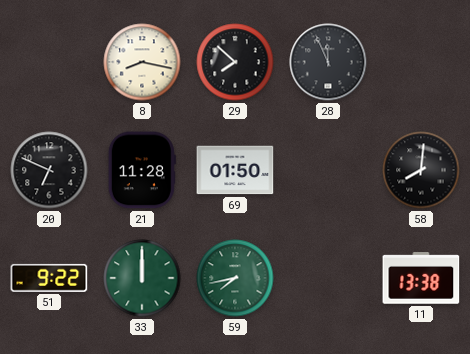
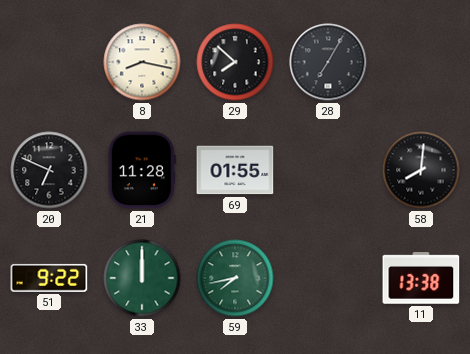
28: 11:56 -> 7:05
69: 01:50 -> 01:55
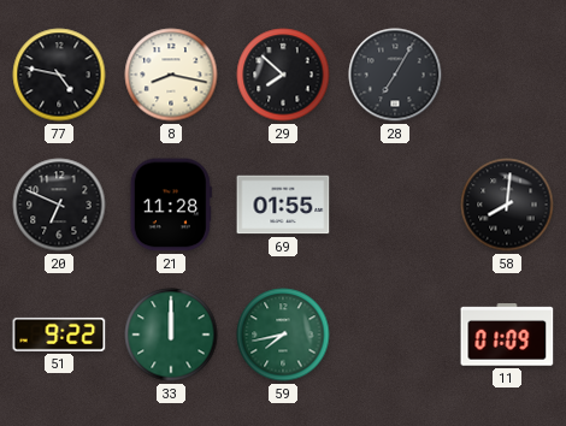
77: none -> 4:47
11: 13:38 -> 01:09
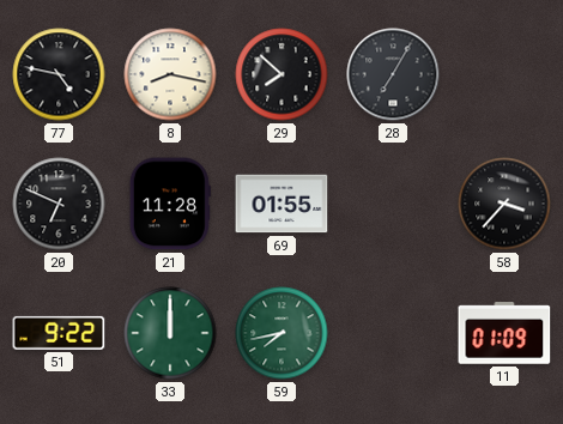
58: 8:01 -> 3:37
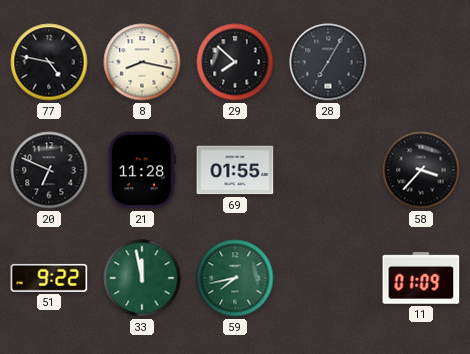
33: 12:00 -> 11:58
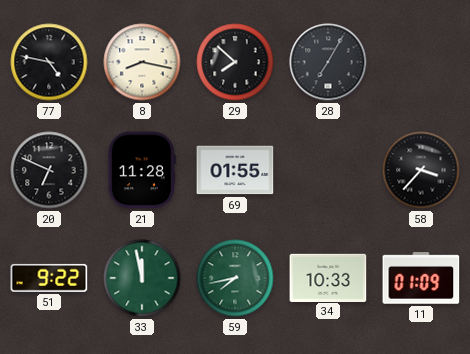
34: none -> 10:33
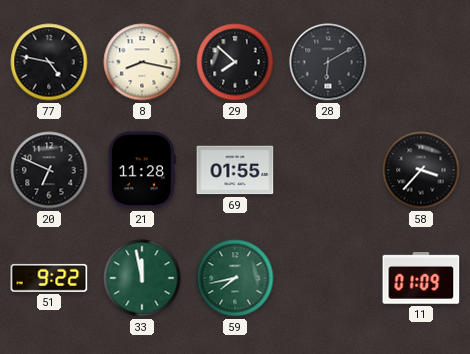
28: 7:05 -> 6:10
34: 10:33 -> none
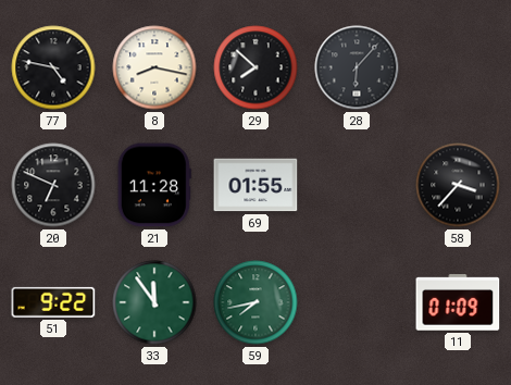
28: 6:10 -> 6:07
33: 11:58 -> 11:54
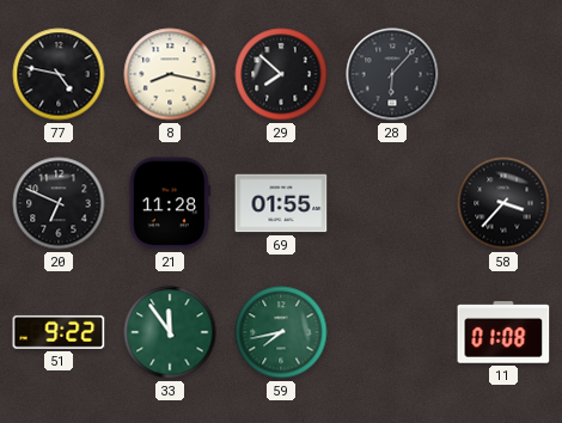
11: 01:09 -> 01:08
